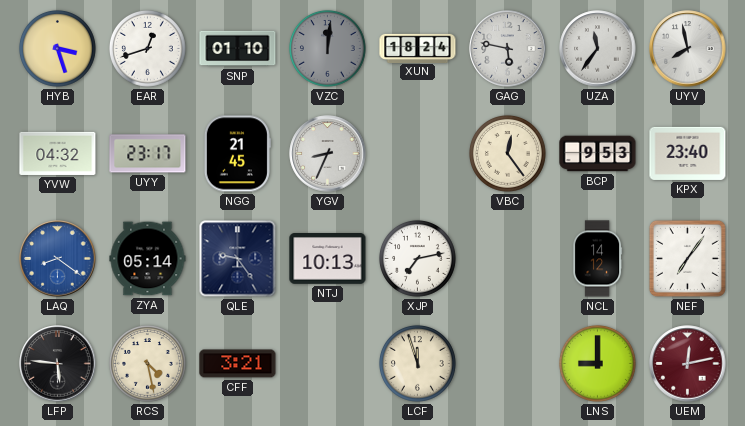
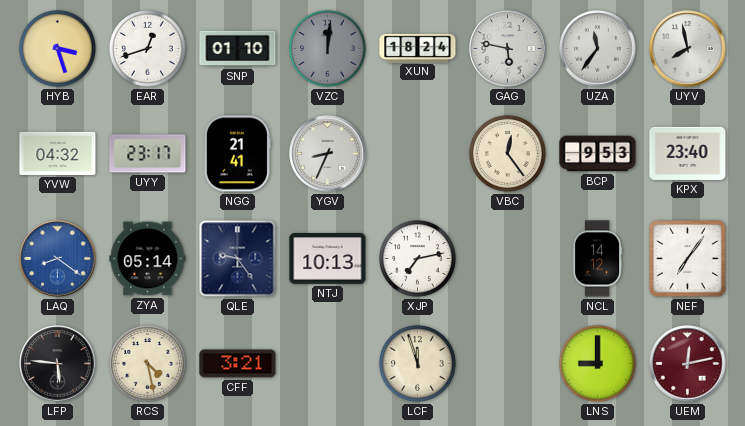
NGG: 21:45 -> 21:41
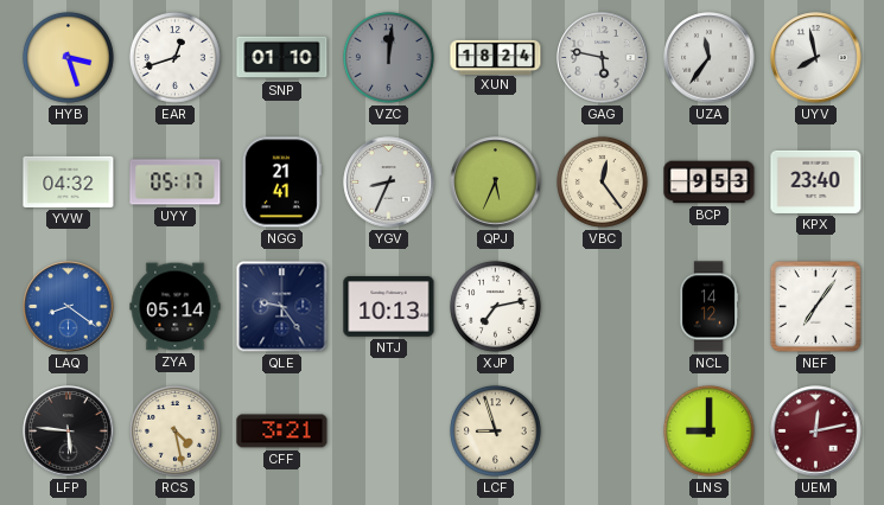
UYY: 23:17 -> 05:17
QPJ: none -> 5:34
LCF: 11:57 -> 8:57
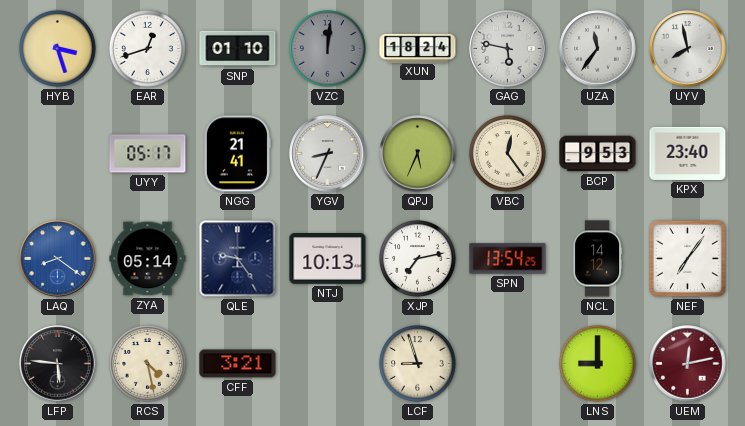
YVW: 04:32 -> none
SPN: none -> 13:54
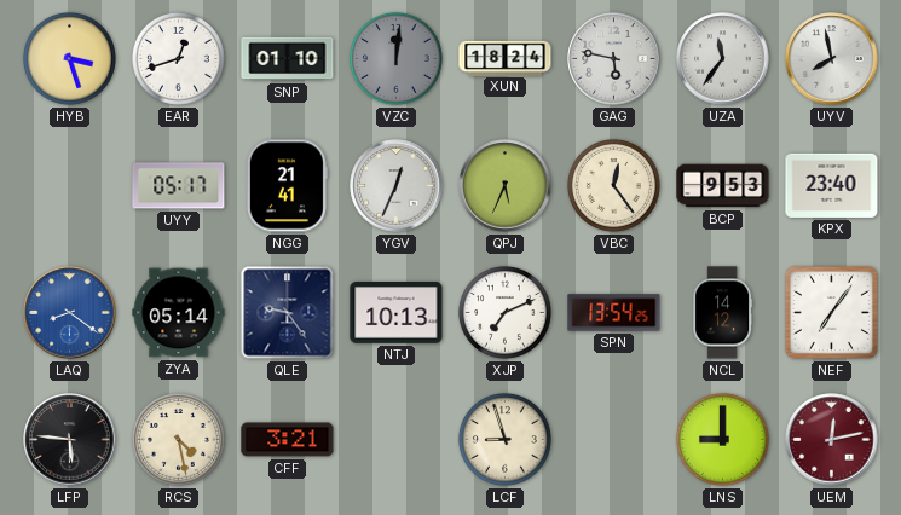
YGV: 8:34 -> 12:34
XJP: 7:13 -> 7:11
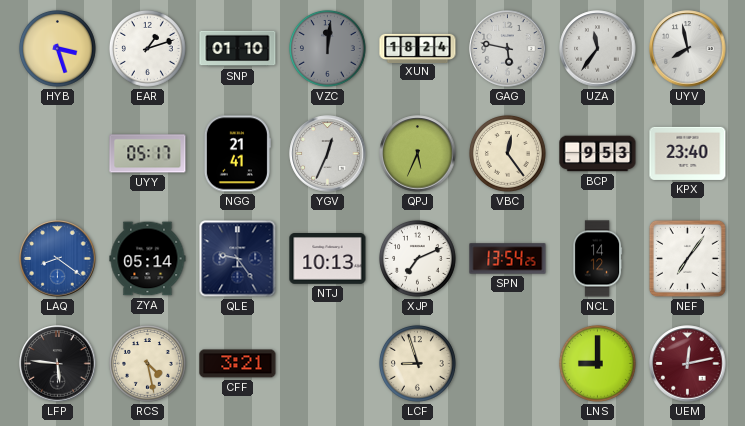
EAR: 12:42 -> 1:12
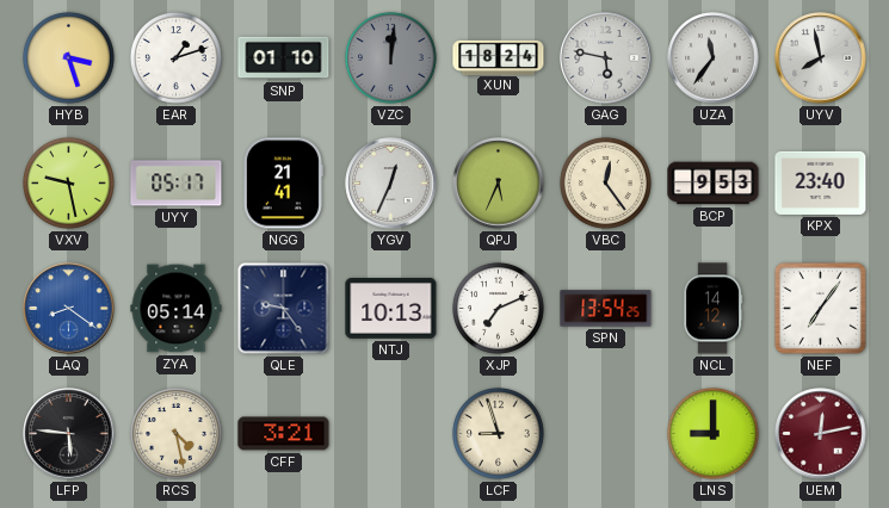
VXV: none -> 9:28
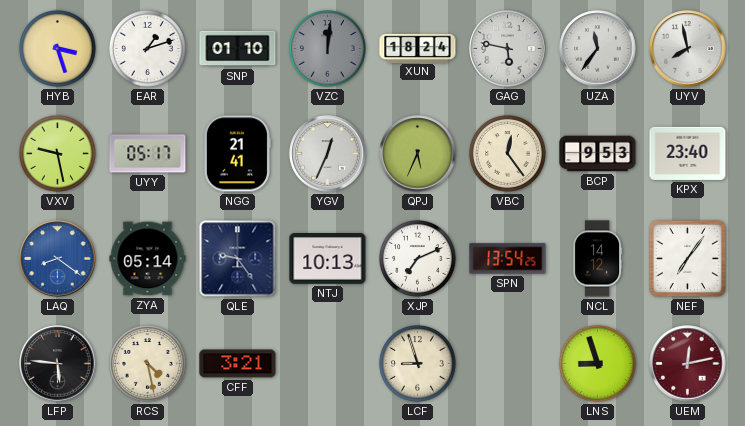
LNS: 9:00 -> 8:57
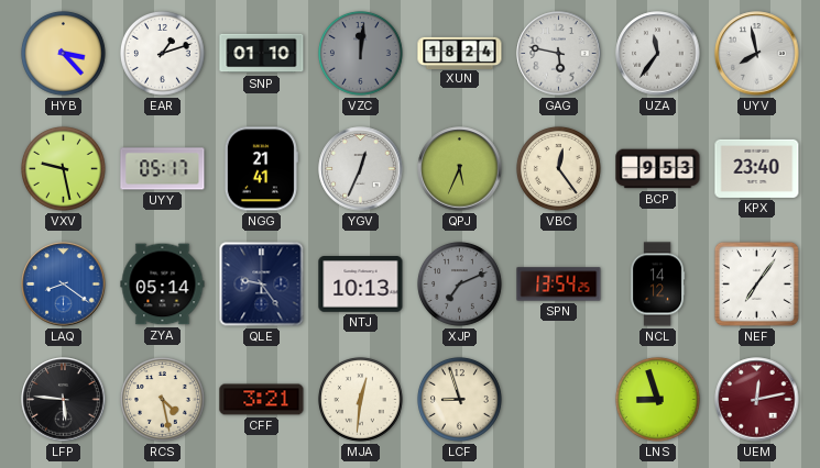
HYB: 3:27 -> 3:23
XJP dial: white -> grey
MJA: none -> 12:31
